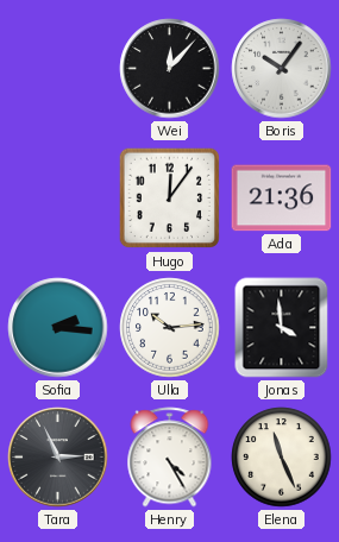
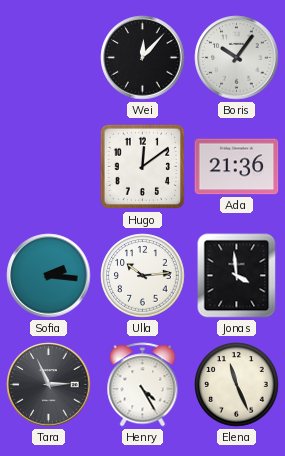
Hugo: 12:06 -> 12:09
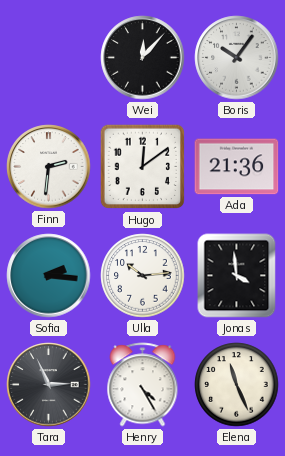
Finn: none -> 2:31
